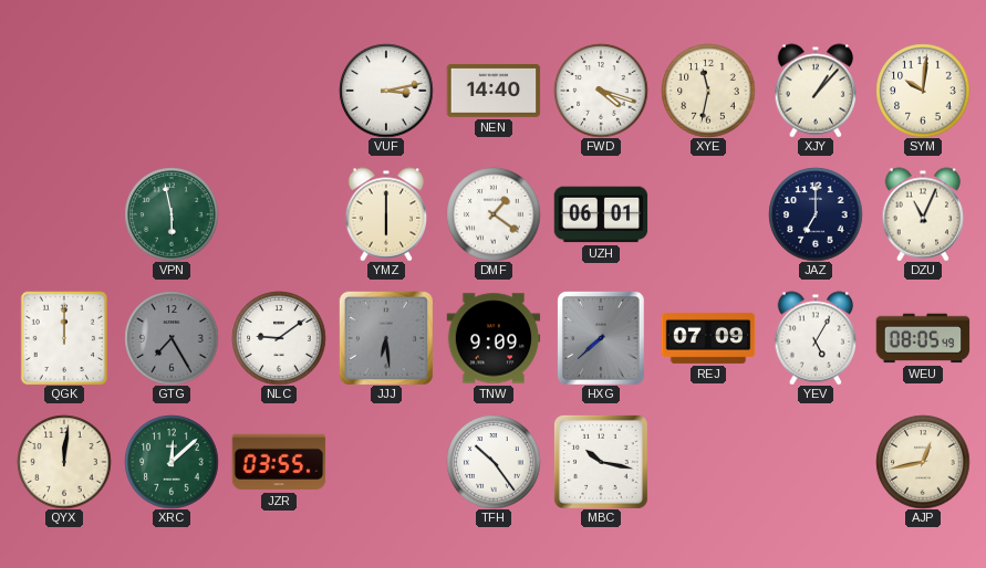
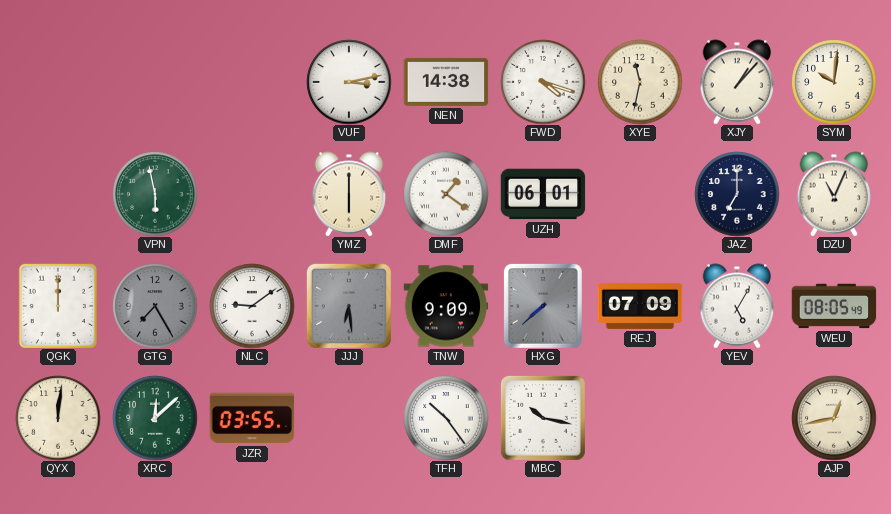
NEN: 14:40 -> 14:38
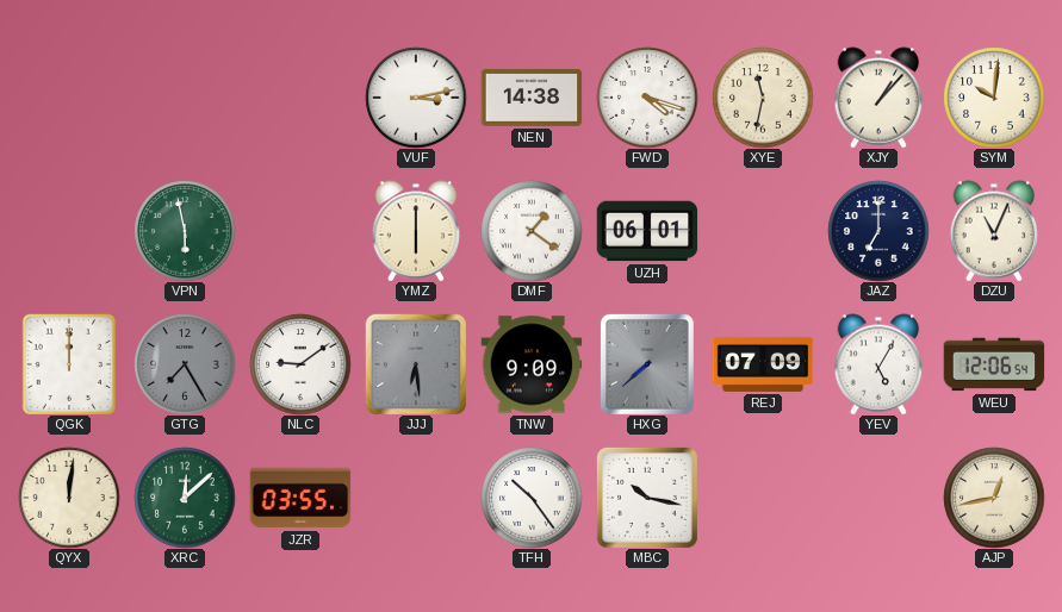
WEU: 08:05 -> 12:06
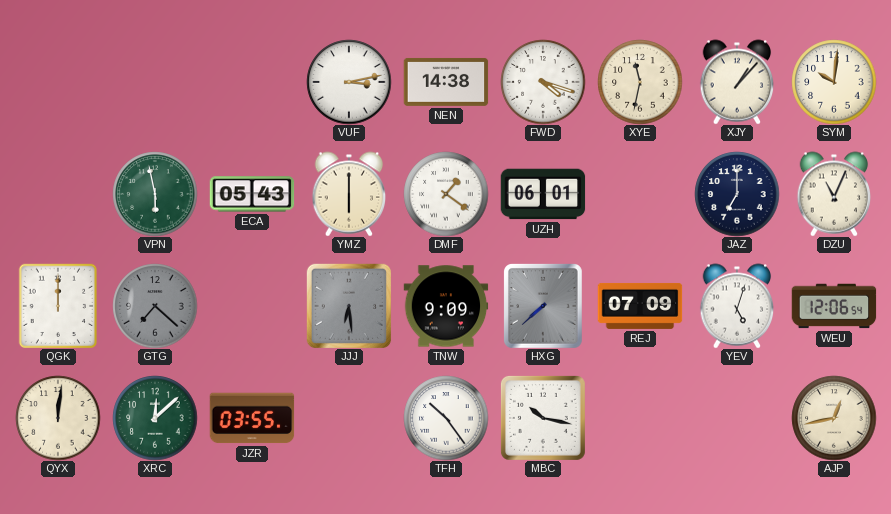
ECA: none -> 05:43
GTG: 7:25 -> 7:22
NLC: 9:09 -> none
YEV: 5:05 -> 5:03
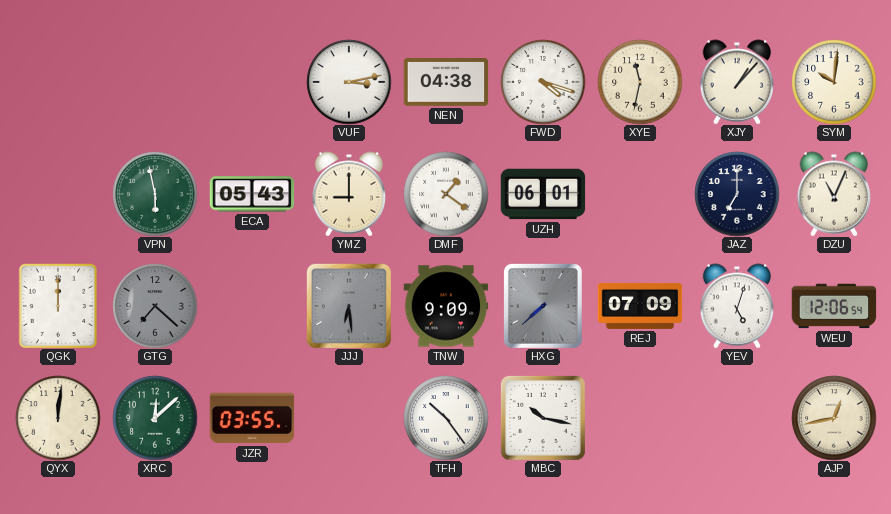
NEN: 14:38 -> 04:38
YMZ: 6:00 -> 9:00
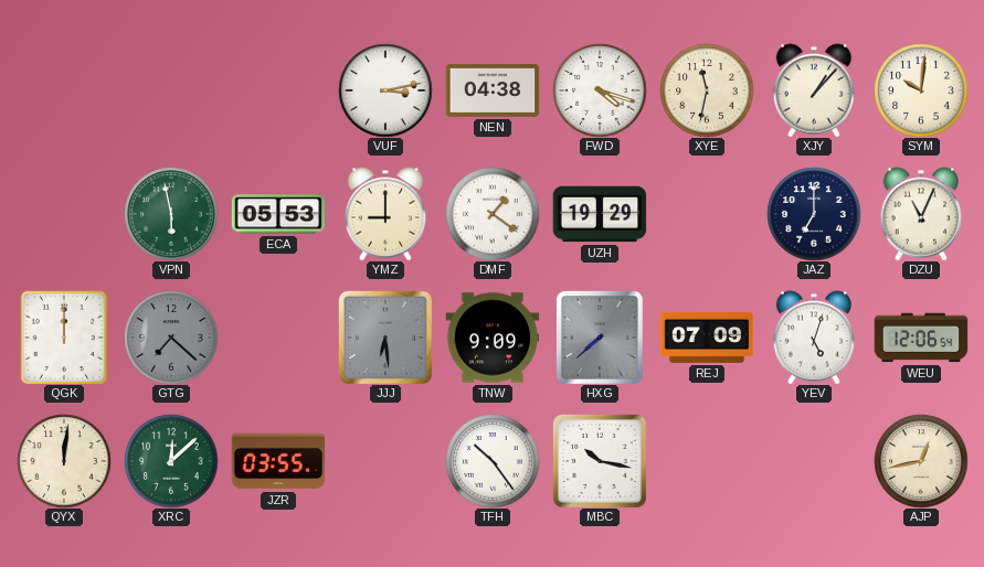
ECA: 05:43 -> 05:53
UZH: 06:01 -> 19:29
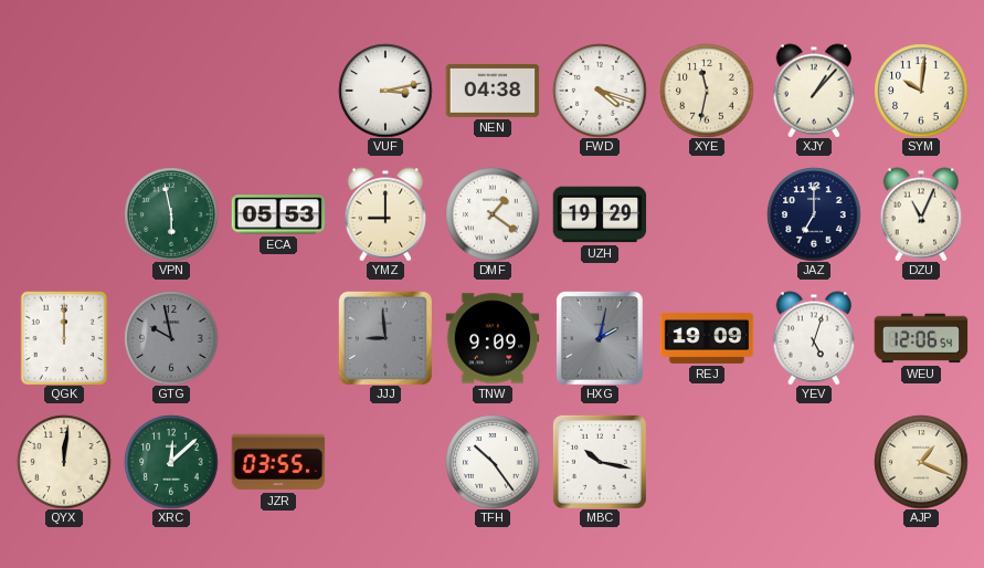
GTG: 7:22 -> 9:58
JJJ: 6:29 -> 8:59
HXG: 7:38 -> 2:02
REJ: 07:09 -> 19:09
AJP: 12:43 -> 1:19
